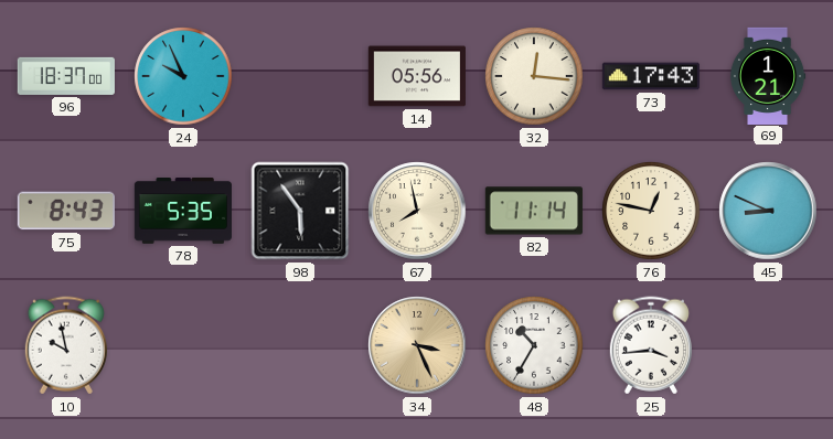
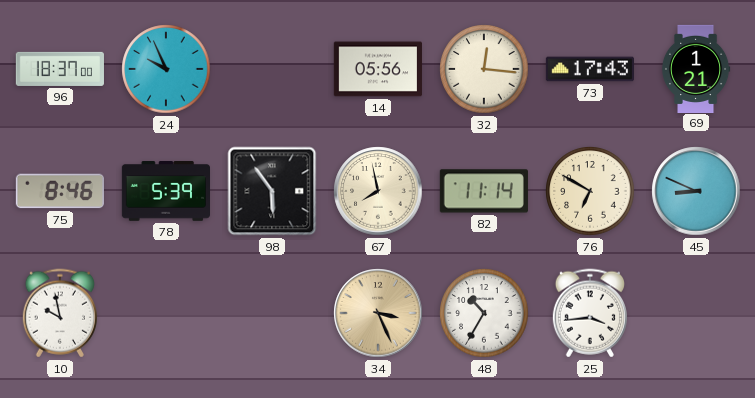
75: 8:43 -> 8:46
78: 5:35 -> 5:39
76: 12:47 -> 6:50
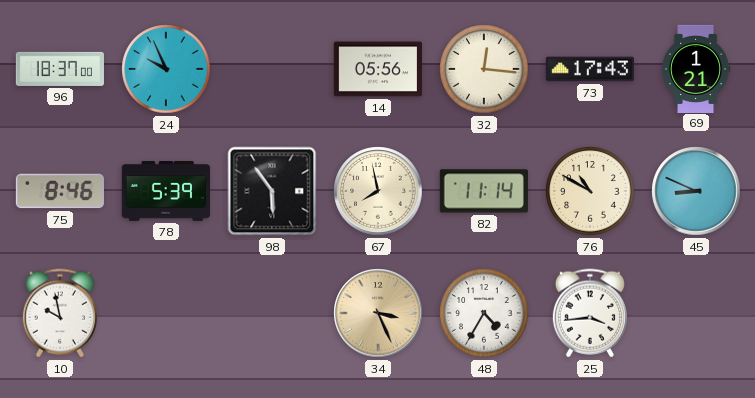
76: 6:50 -> 10:50
48: 10:35 -> 4:35
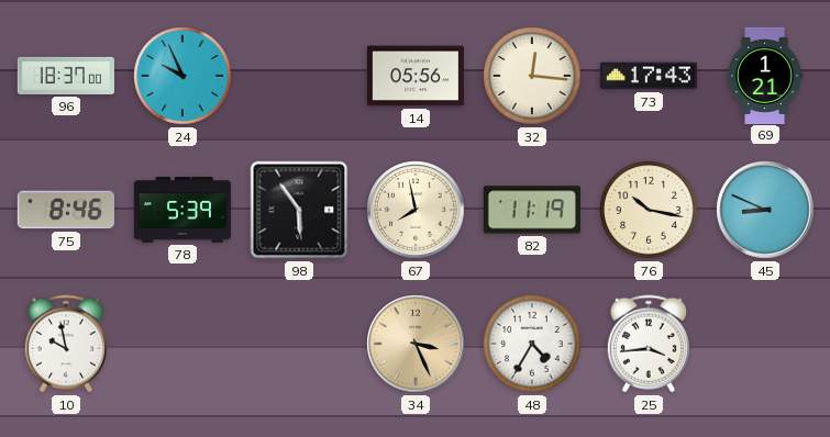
82: 11:14 -> 11:19
76: 10:50 -> 10:17
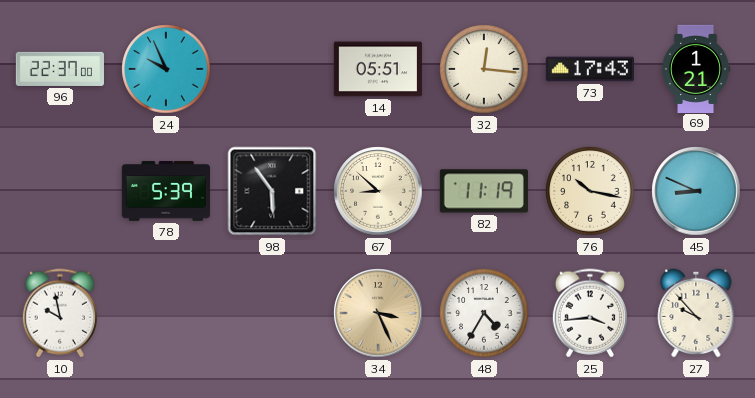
96: 18:37 -> 22:37
14: 05:56 -> 05:51
75: 8:46 -> none
67: 7:58 -> 8:52
27: none -> 9:53
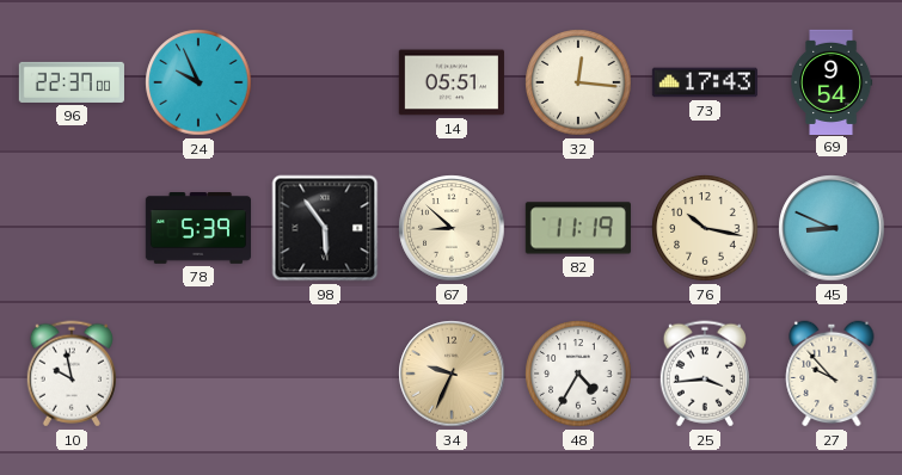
69: 1:21 -> 9:54
34: 3:26 -> 9:34
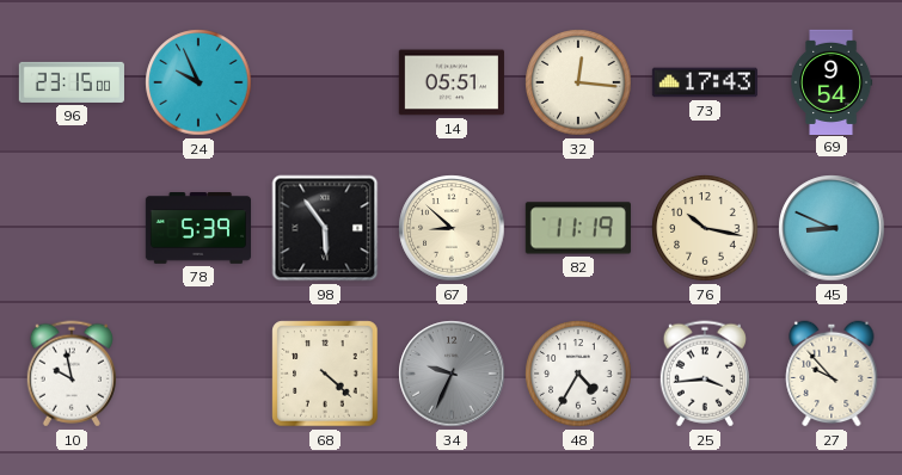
96: 22:37 -> 23:15
68: none -> 4:22
34 dial: champagne -> grey
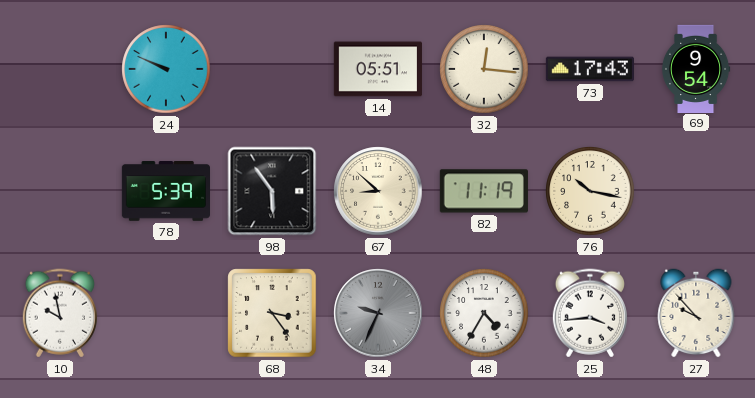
96: 23:15 -> none
24: 9:56 -> 9:49
45: 8:49 -> none
68: 4:22 -> 3:24
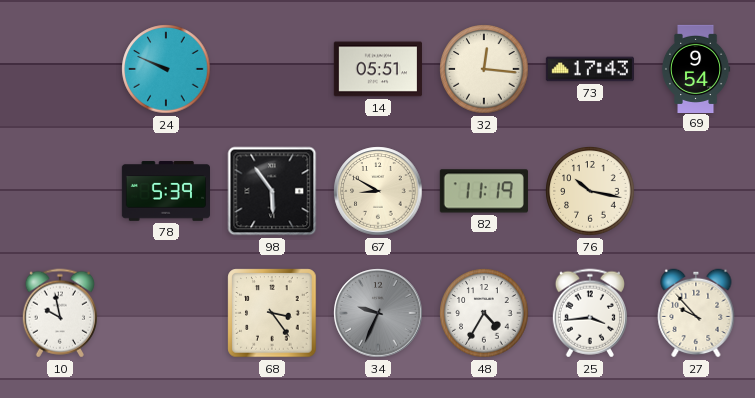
67: 8:52 -> 8:50
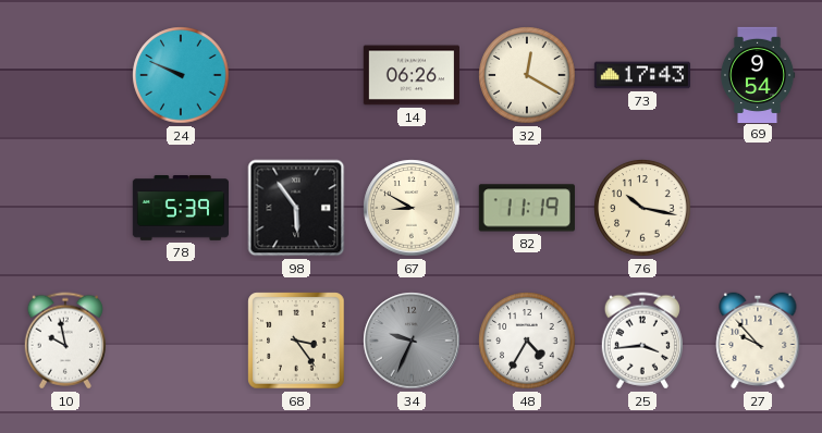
14: 05:51 -> 06:26
32: 12:16 -> 12:20
